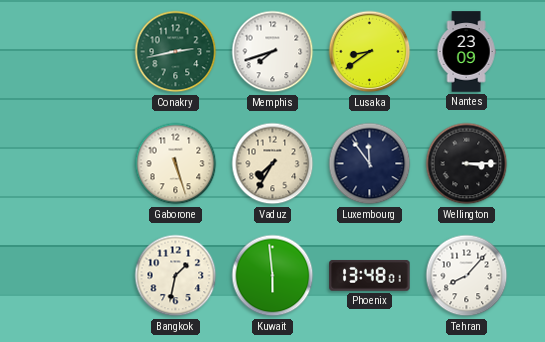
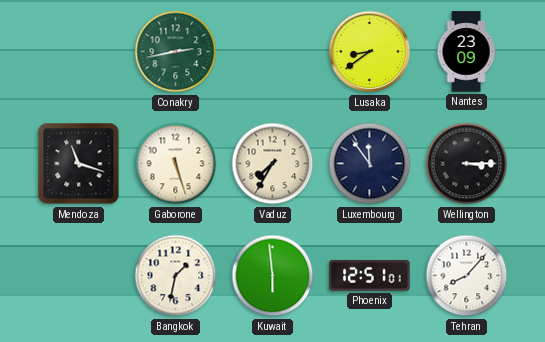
Memphis: 7:42 -> none
Mendoza: none -> 11:18
Phoenix: 13:48 -> 12:51
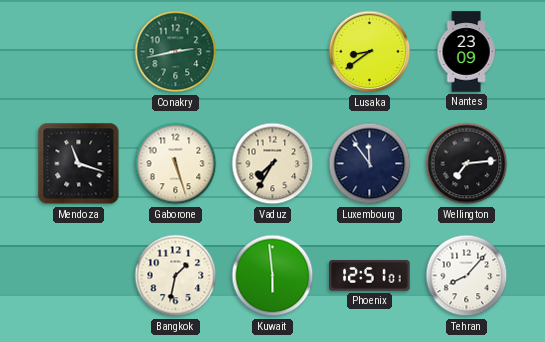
Wellington: 3:15 -> 7:14
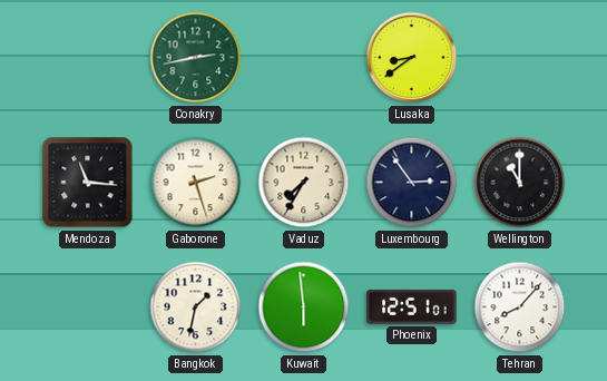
Nantes: 23:09 -> none
Mendoza: 11:18 -> 11:16
Gaborone: 5:27 -> 2:27
Luxembourg: 11:54 -> 2:54
Wellington: 7:14 -> 11:00
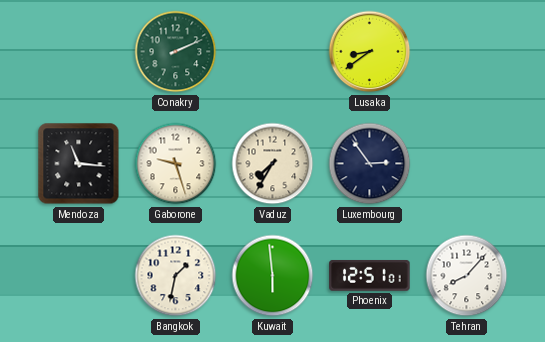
Conakry: 2:43 -> 2:11
Gaborone: 2:27 -> 9:27
Wellington: 11:00 -> none
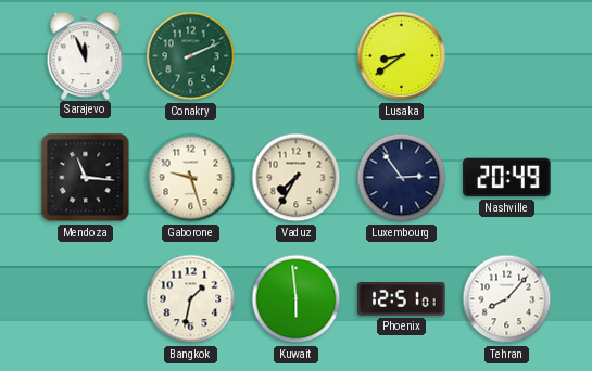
Sarajevo: none -> 11:56
Nashville: none -> 20:49
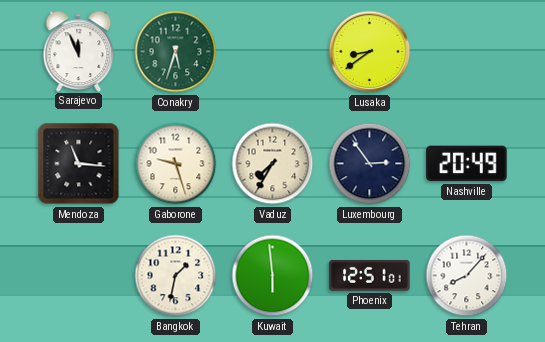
Conakry: 2:11 -> 5:33
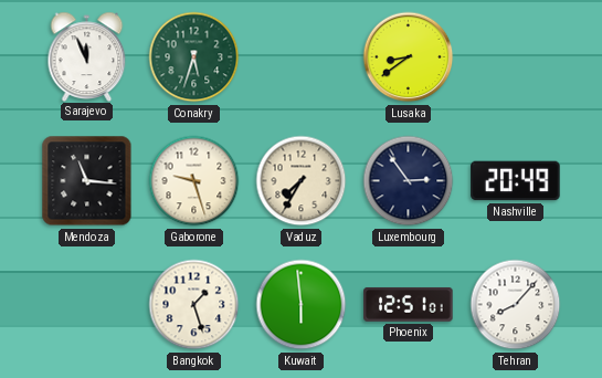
Bangkok: 1:32 -> 1:27
